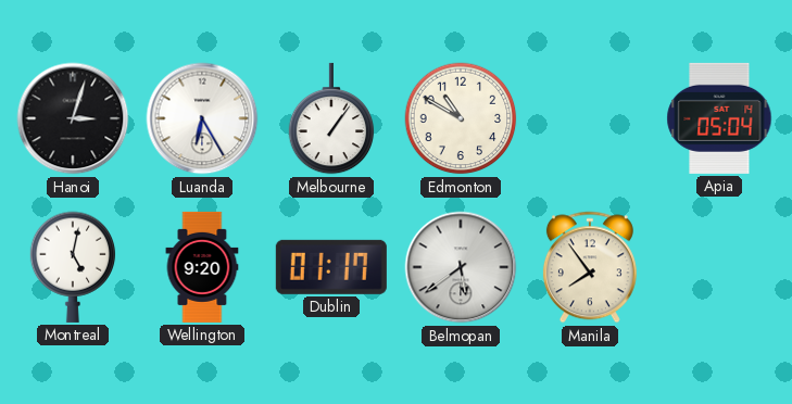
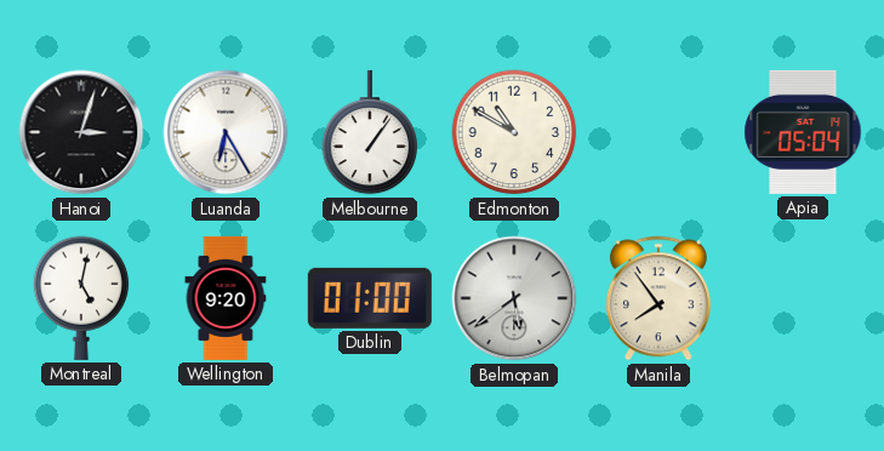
Dublin: 01:17 -> 01:00
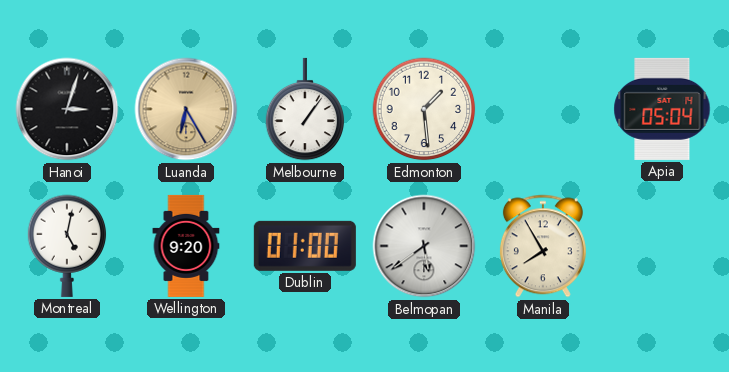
Luanda dial: white -> champagne
Edmonton: 10:50 -> 1:29
Manila: 7:54 -> 7:55
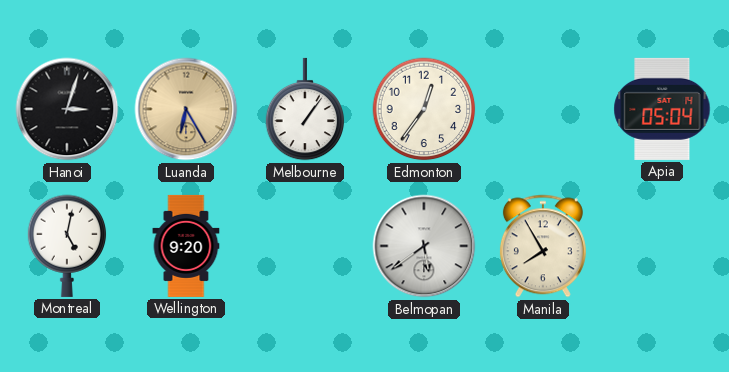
Edmonton: 1:29 -> 12:36
Dublin: 01:00 -> none
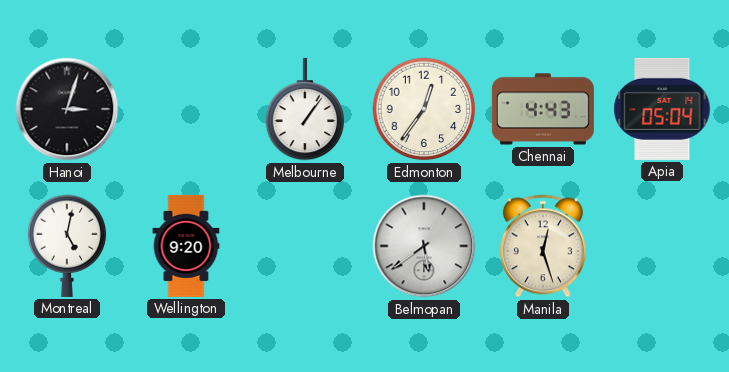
Luanda: 6:25 -> none
Chennai: none -> 4:43
Manila: 7:55 -> 12:27
